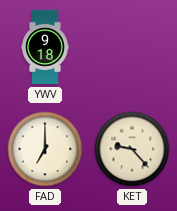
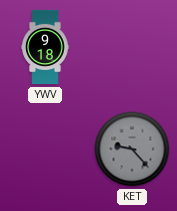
FAD: 7:00 -> none
KET dial: cream -> grey
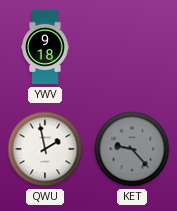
QWU: none -> 1:58
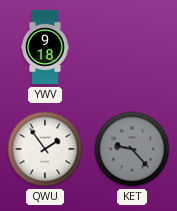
QWU: 1:58 -> 1:54
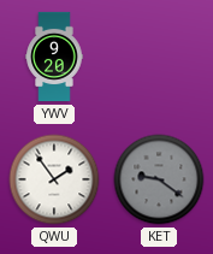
YWV: 9:18 -> 9:20
KET: 9:23 -> 9:21
